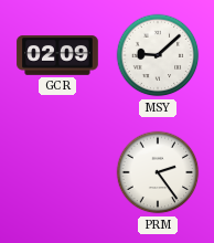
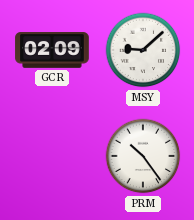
PRM: 2:24 -> 10:24
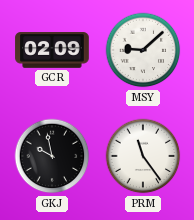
GKJ: none -> 9:58
PRM: 10:24 -> 11:24
